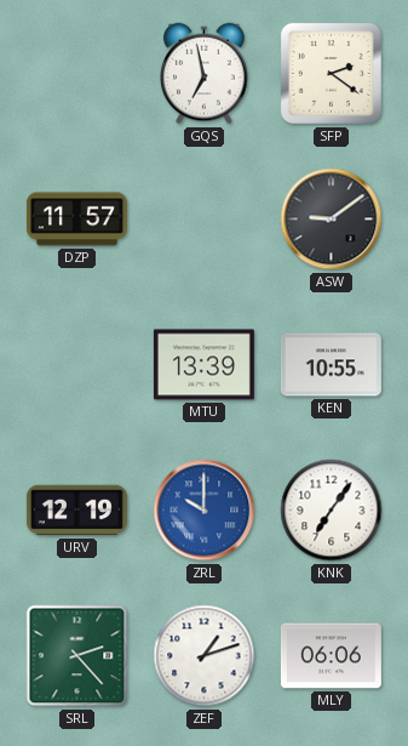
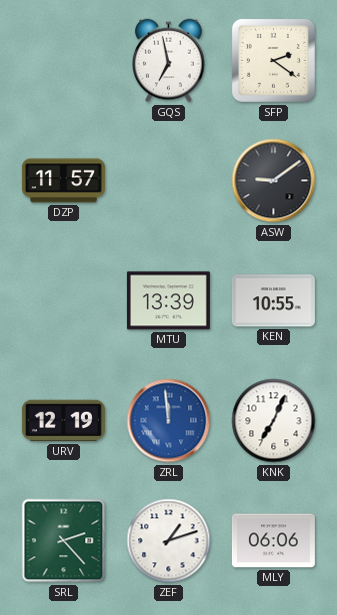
ZRL: 10:00 -> 11:59
KNK: 7:06 -> 7:04
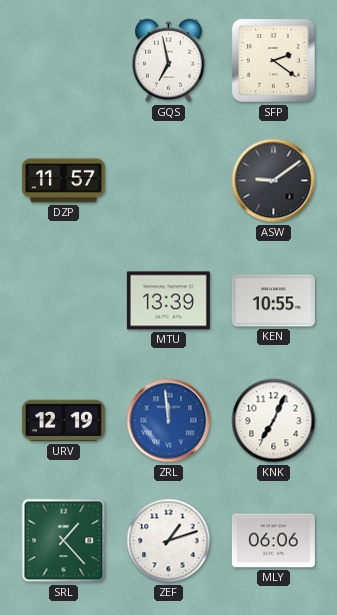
SRL: 2:23 -> 1:23
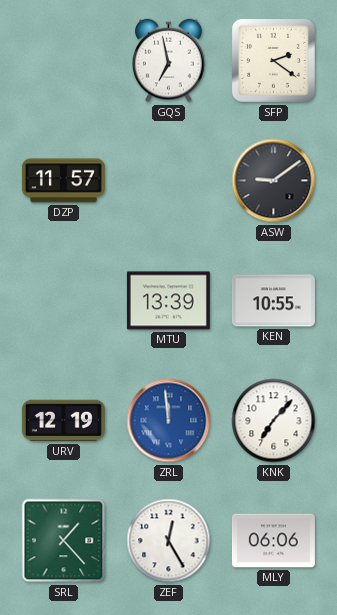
KNK: 7:04 -> 7:07
ZEF: 1:12 -> 12:25
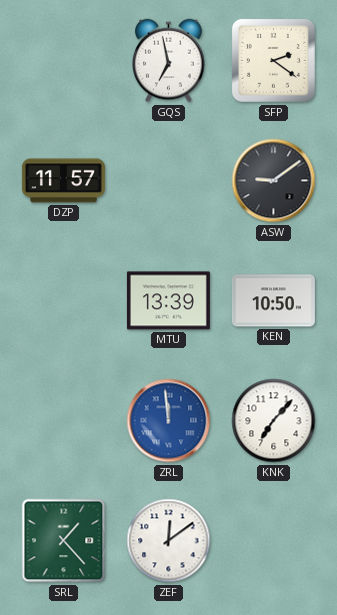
KEN: 10:55 -> 10:50
URV: 12:19 -> none
ZEF: 12:25 -> 12:09
MLY: 06:06 -> none
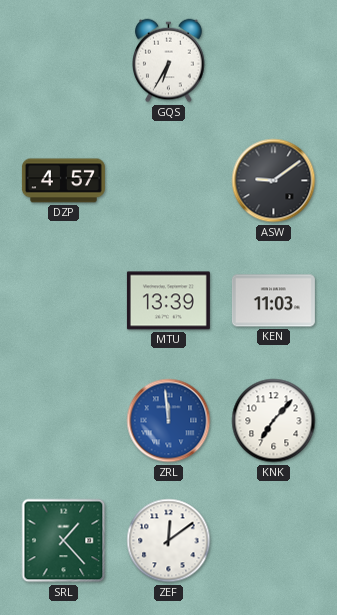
GQS: 6:58 -> 6:35
SFP: 2:21 -> none
DZP: 11:57 -> 4:57
KEN: 10:50 -> 11:03
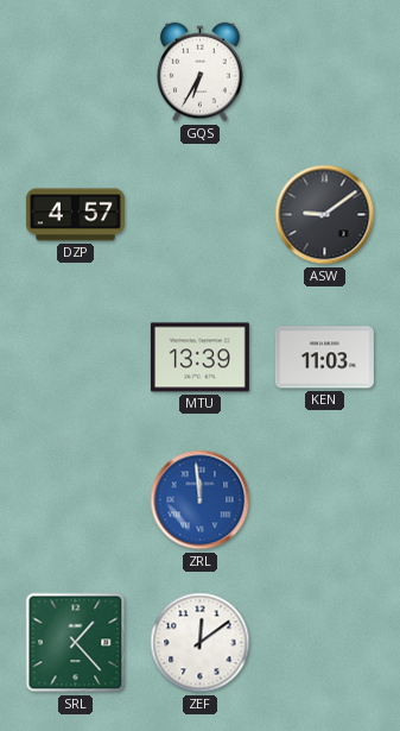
KNK: 7:07 -> none
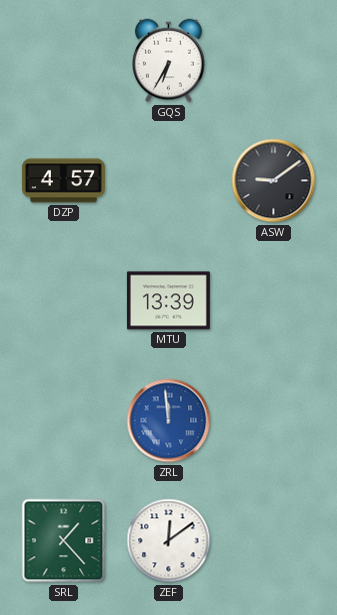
KEN: 11:03 -> none
